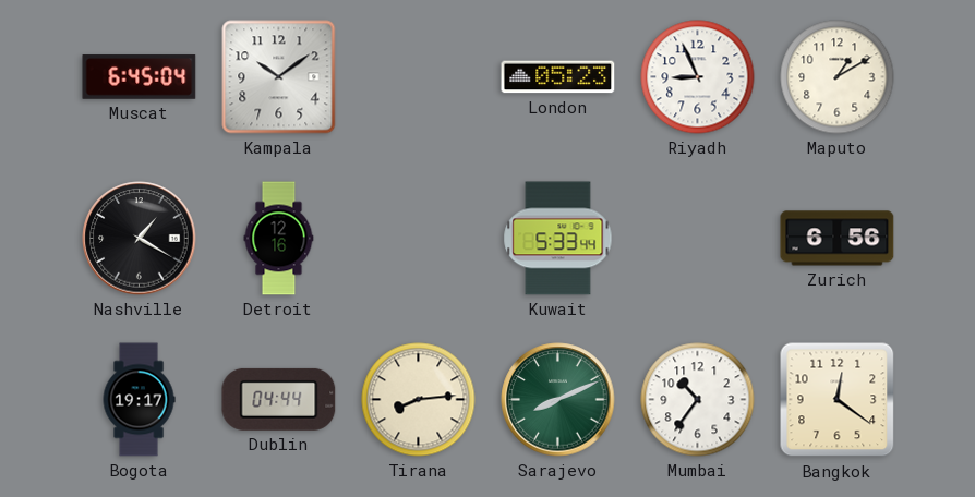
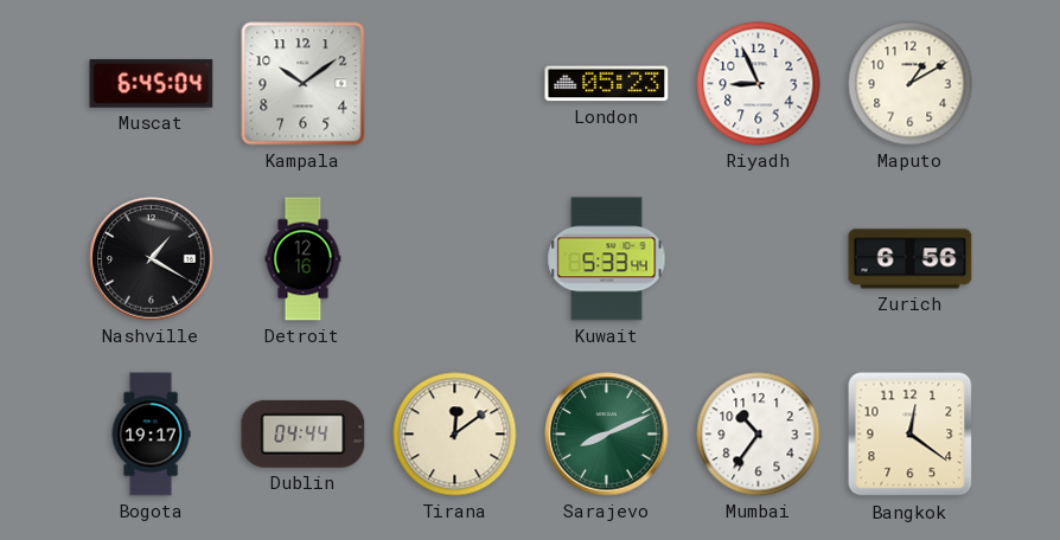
Tirana: 8:14 -> 12:09
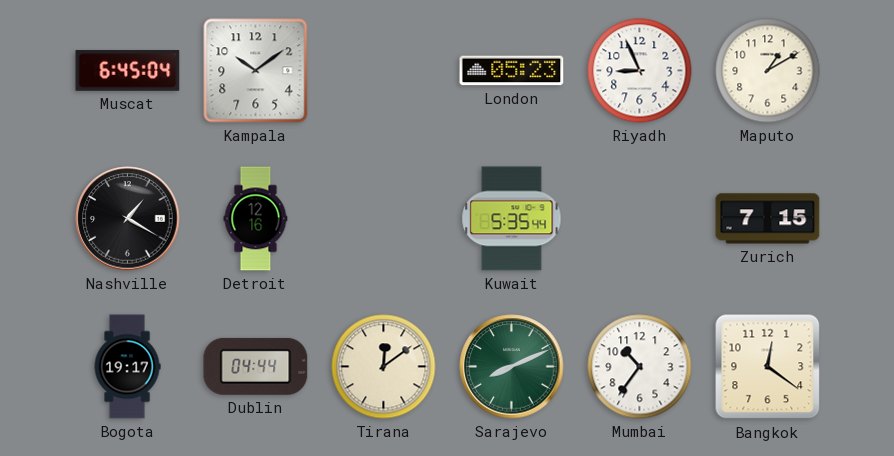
Kuwait: 5:33 -> 5:35
Zurich: 6:56 -> 7:15
